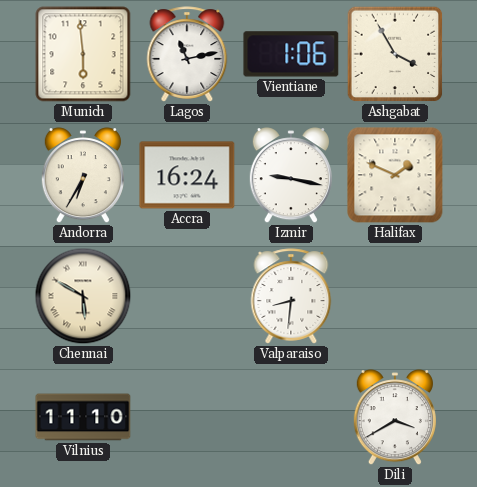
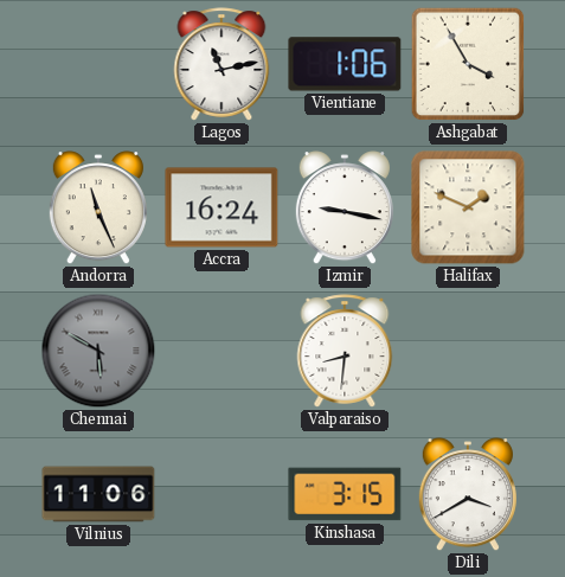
Munich: 5:59 -> none
Andorra: 6:35 -> 11:26
Chennai dial: cream -> grey
Vilnius: 11:10 -> 11:06
Kinshasa: none -> 3:15
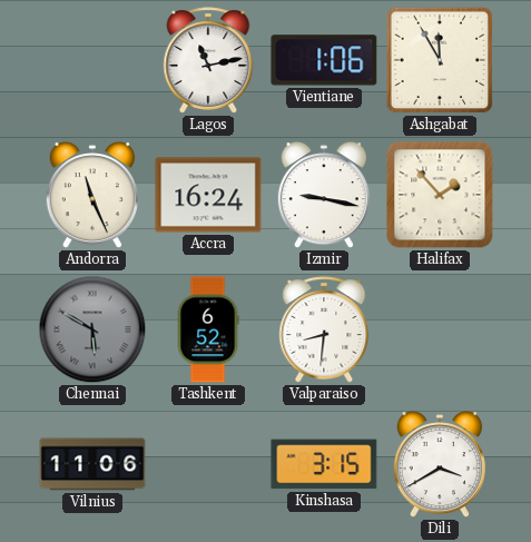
Ashgabat: 3:55 -> 11:55
Halifax: 1:49 -> 1:53
Tashkent: none -> 6:52
